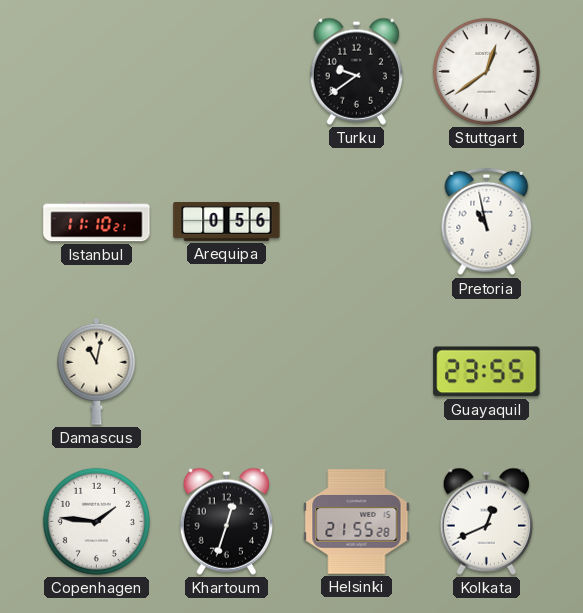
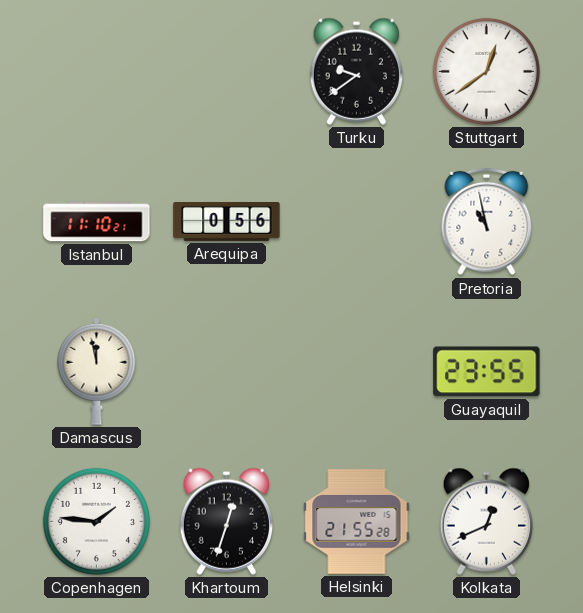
Damascus: 11:02 -> 11:58
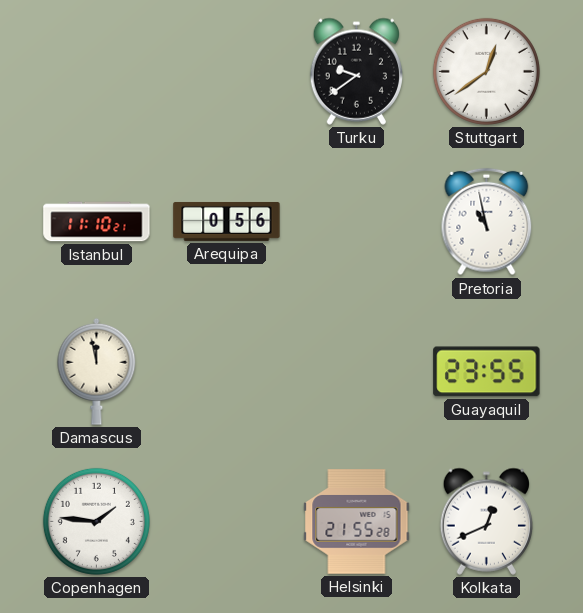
Khartoum: 12:33 -> none
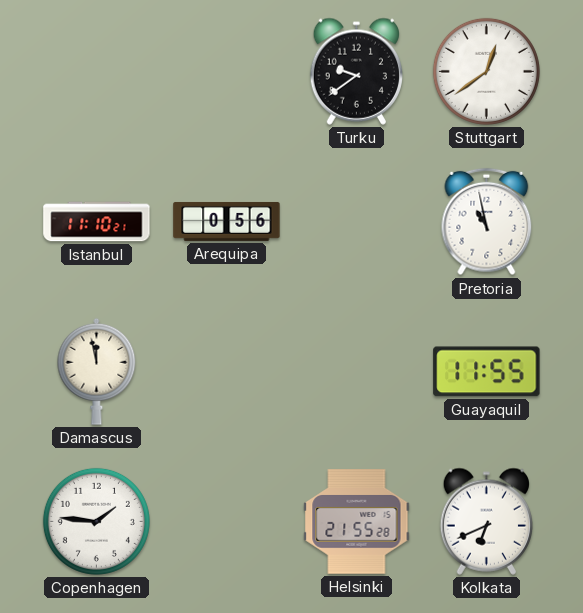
Guayaquil: 23:55 -> 11:55
Kolkata: 12:41 -> 6:41
